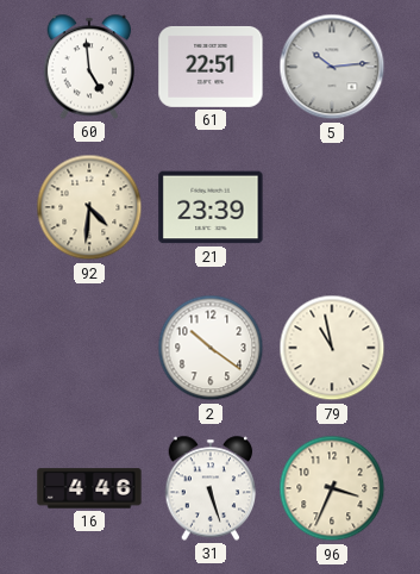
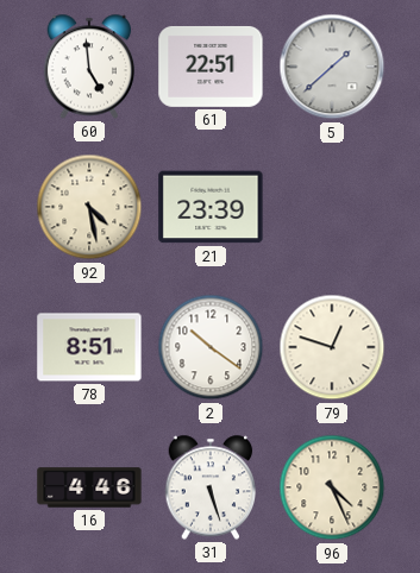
5: 10:14 -> 1:38
92: 4:31 -> 4:28
78: none -> 8:51
79: 10:58 -> 12:48
96: 3:34 -> 4:26
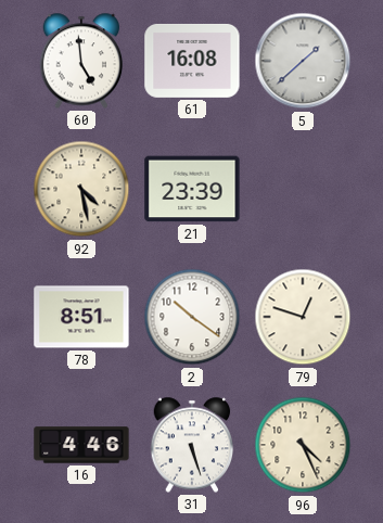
61: 22:51 -> 16:08
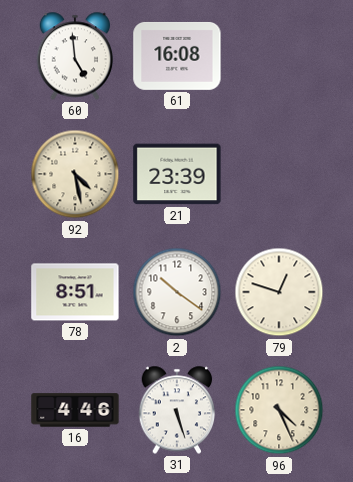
5: 1:38 -> none
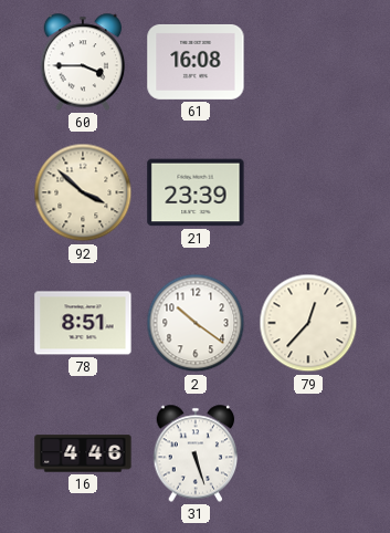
60: 4:59 -> 3:45
92: 4:28 -> 3:52
79: 12:48 -> 12:37
96: 4:26 -> none
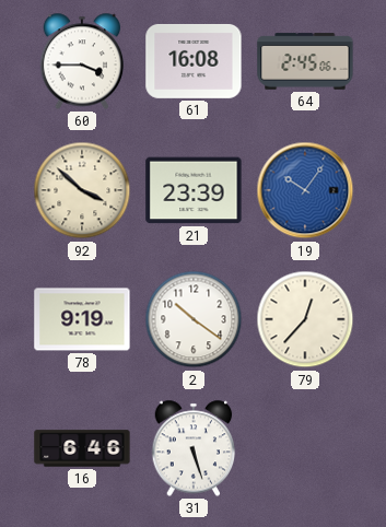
64: none -> 2:45
19: none -> 10:06
78: 8:51 -> 9:19
16: 4:46 -> 6:46
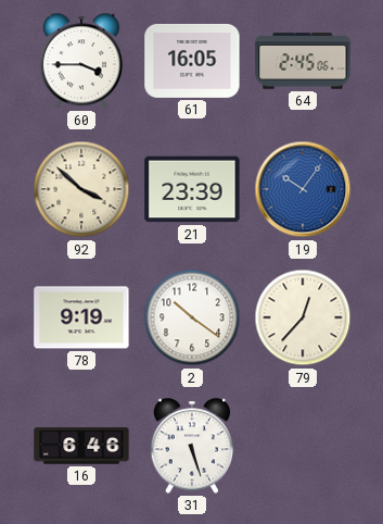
61: 16:08 -> 16:05
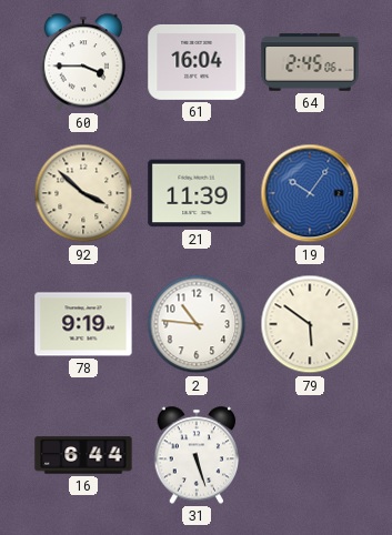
61: 16:05 -> 16:04
21: 23:39 -> 11:39
2: 10:21 -> 10:46
79: 12:37 -> 5:51
16: 6:46 -> 6:44
